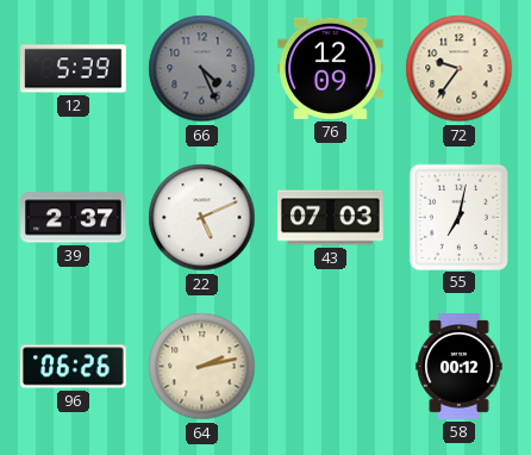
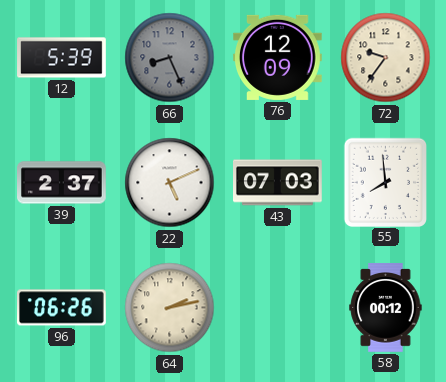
66: 4:26 -> 8:26
55: 7:02 -> 7:59
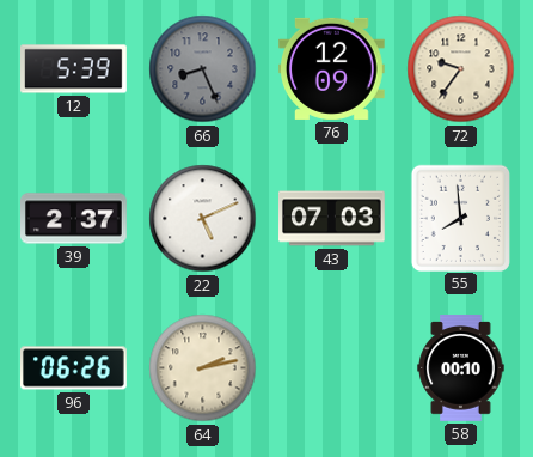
58: 00:12 -> 00:10
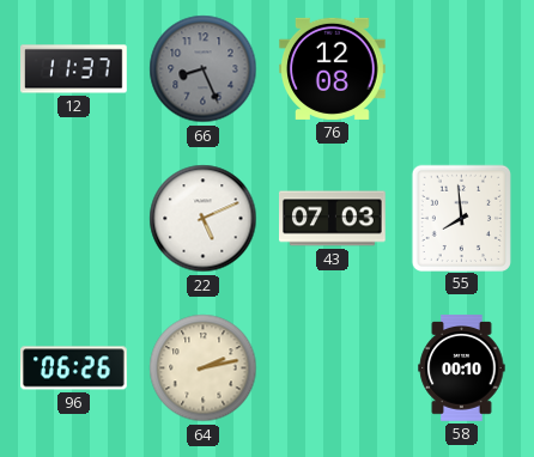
12: 5:39 -> 11:37
76: 12:09 -> 12:08
72: 9:36 -> none
39: 2:37 -> none
